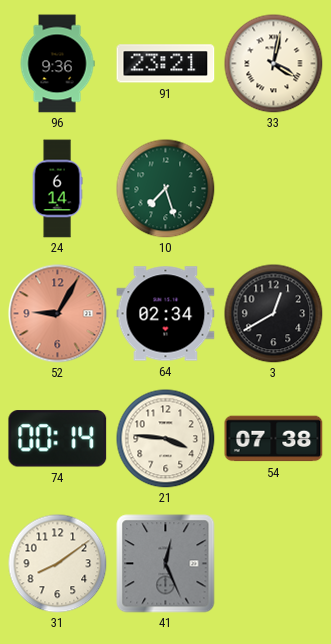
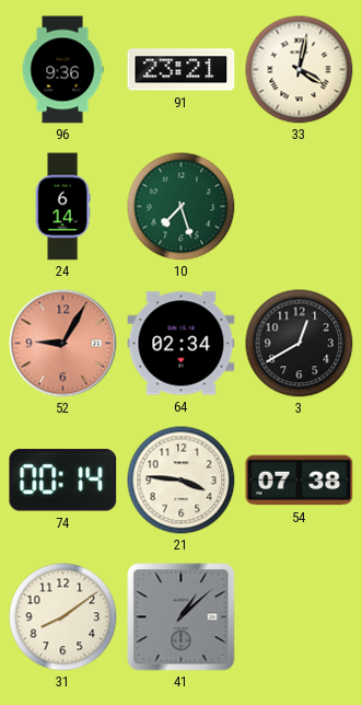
41: 12:26 -> 1:08
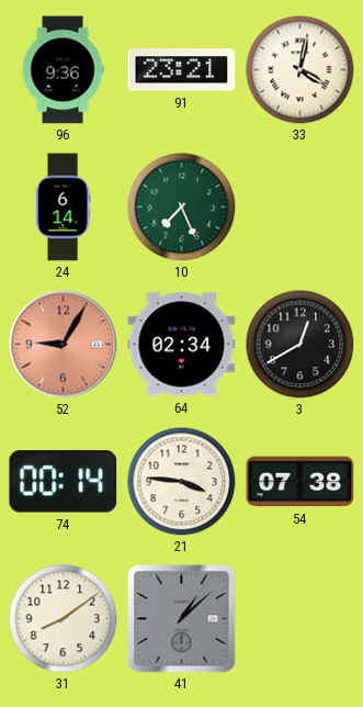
10: 7:27 -> 7:26
